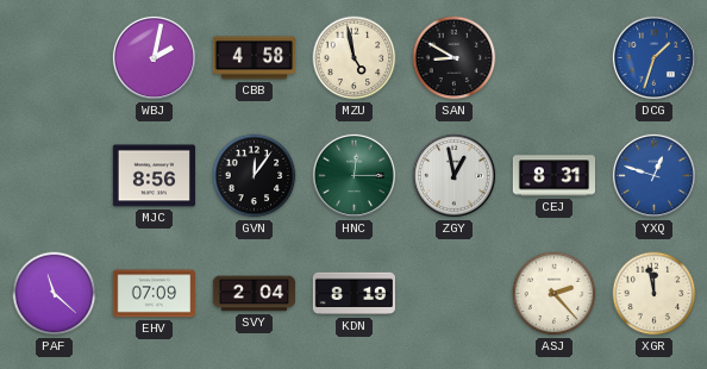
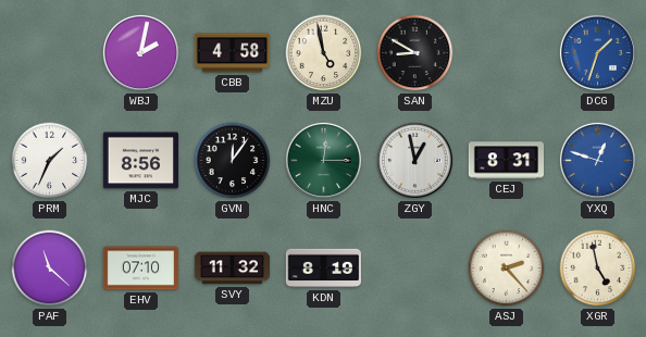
PRM: none -> 1:34
EHV: 07:09 -> 07:10
SVY: 2:04 -> 11:32
XGR: 11:58 -> 4:58
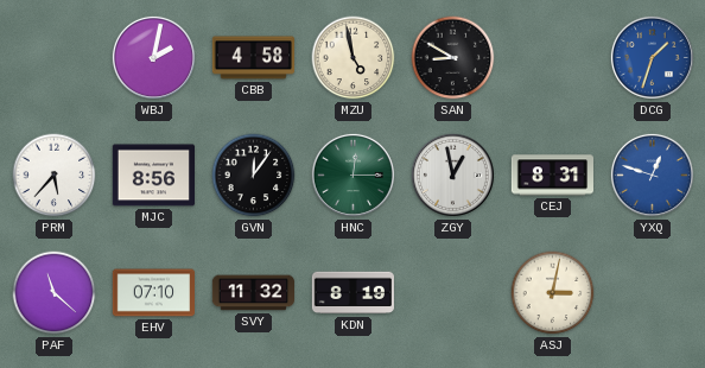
PRM: 1:34 -> 5:37
ASJ: 2:23 -> 3:02
XGR: 4:58 -> none
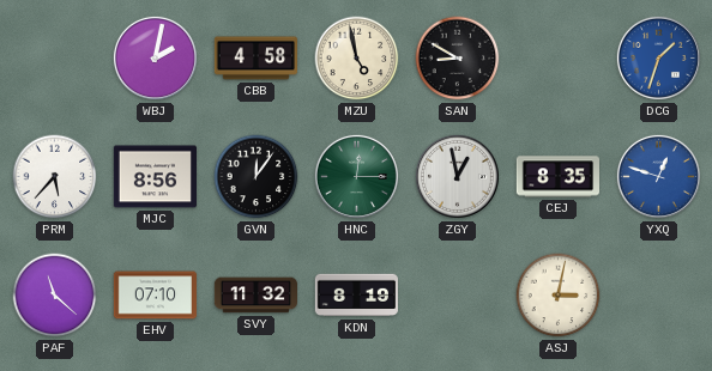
CEJ: 8:31 -> 8:35
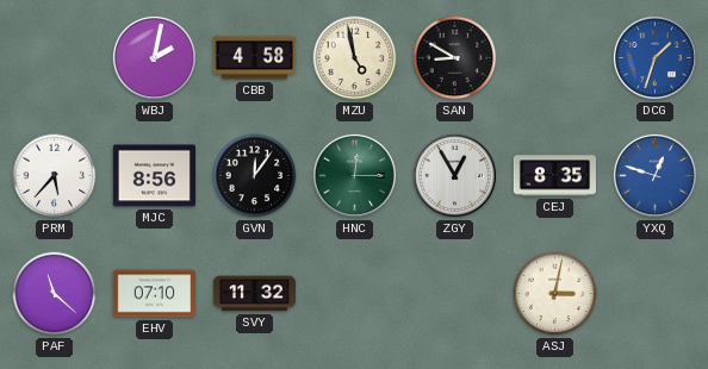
ZGY: 12:58 -> 12:55
KDN: 8:19 -> none
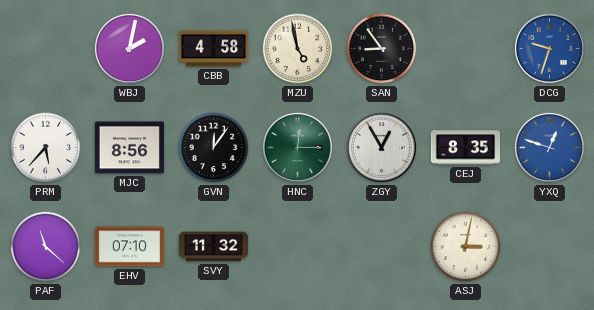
SAN: 8:50 -> 8:54
DCG: 1:33 -> 9:33
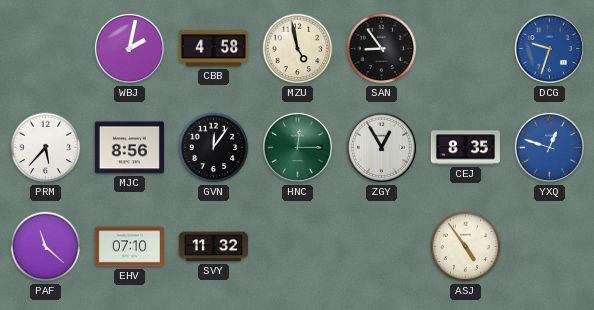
ASJ: 3:02 -> 4:54
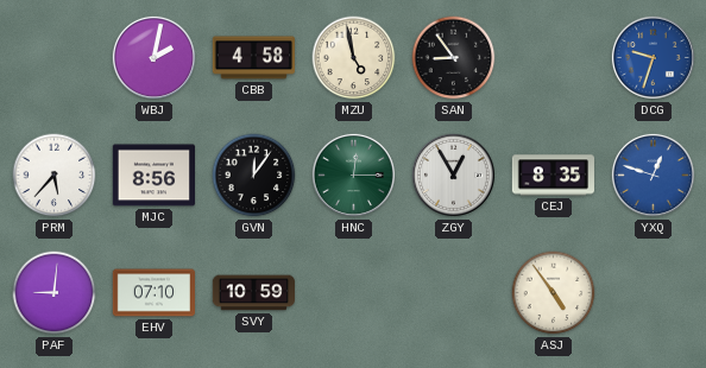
PAF: 11:22 -> 9:01
SVY: 11:32 -> 10:59
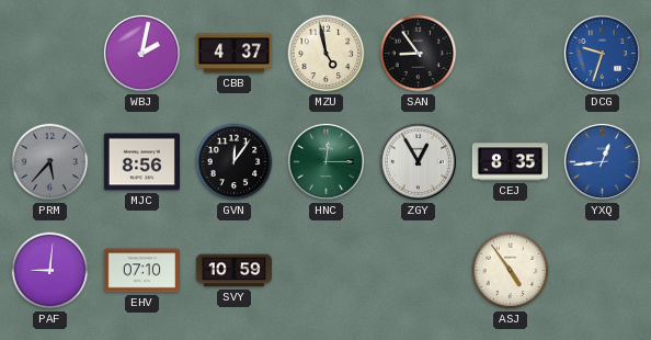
CBB: 4:58 -> 4:37
PRM dial: white -> grey
YXQ: 12:48 -> 12:44
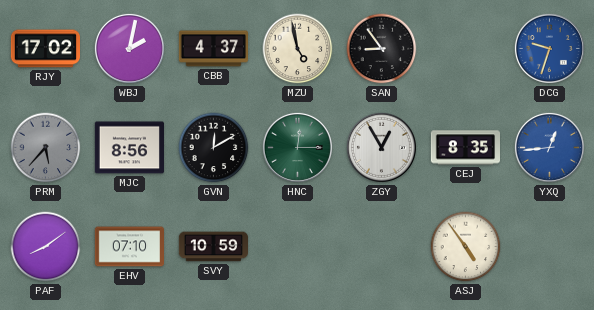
RJY: none -> 17:02
GVN: 12:06 -> 12:10
PAF: 9:01 -> 8:09
